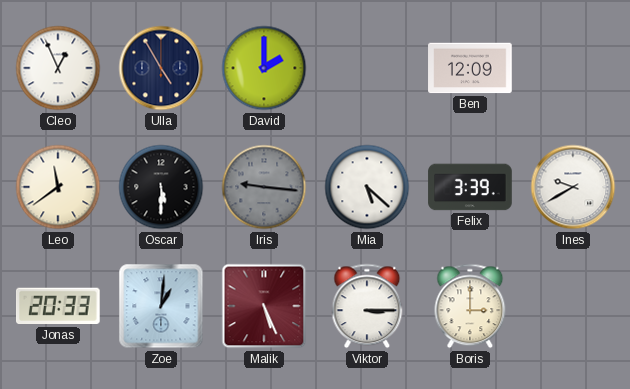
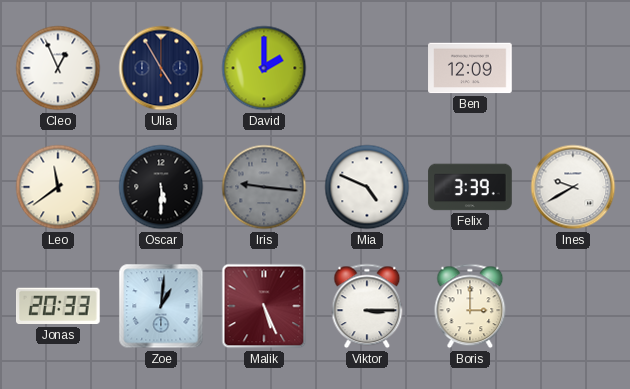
Mia: 5:22 -> 4:49
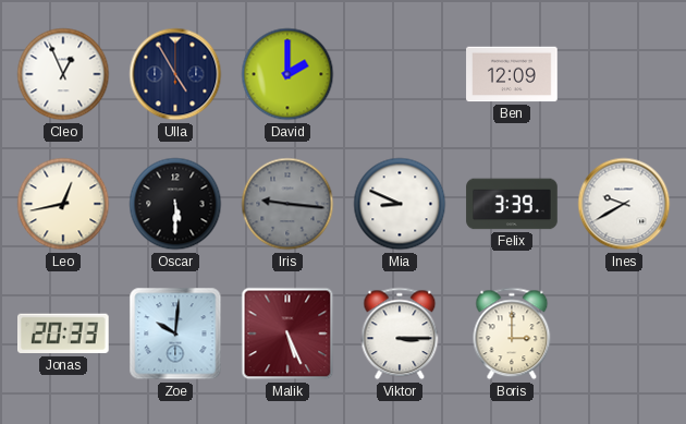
Leo: 11:39 -> 12:43
Mia: 4:49 -> 8:49
Zoe: 1:01 -> 10:01
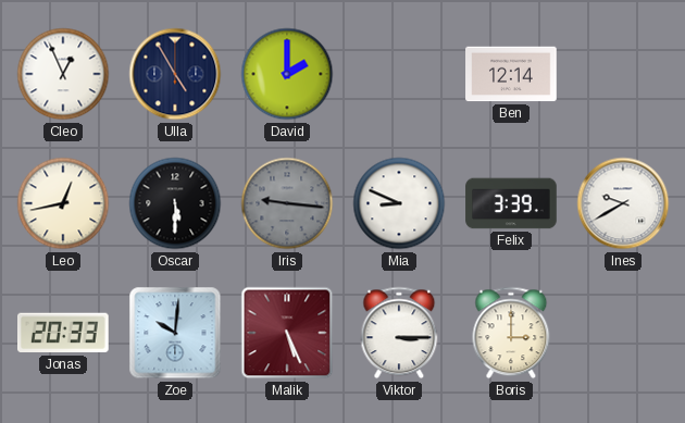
Ben: 12:09 -> 12:14
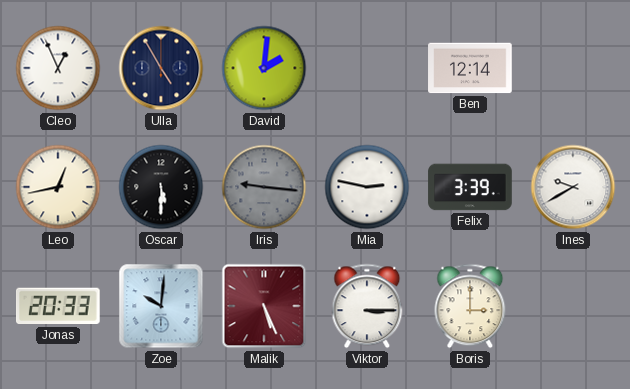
David: 2:00 -> 2:01
Mia: 8:49 -> 2:47
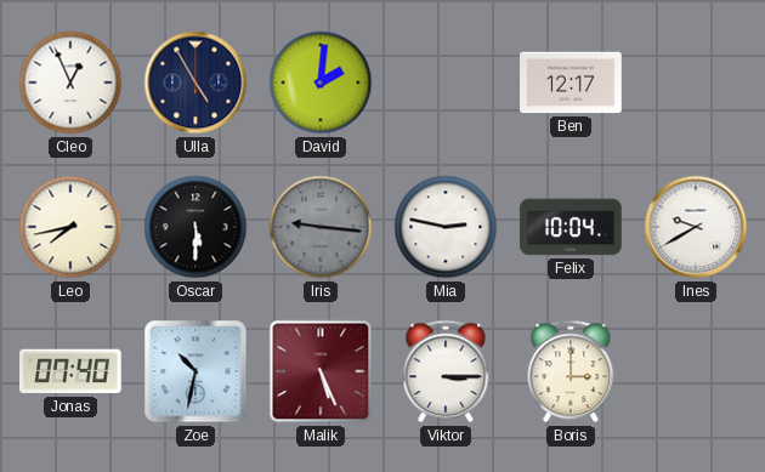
Ben: 12:14 -> 12:17
Leo: 12:43 -> 7:43
Felix: 3:39 -> 10:04
Jonas: 20:33 -> 07:40
Zoe: 10:01 -> 10:32
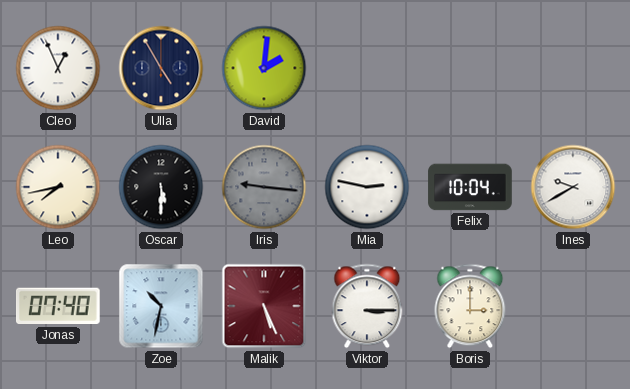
Ben: 12:17 -> none
